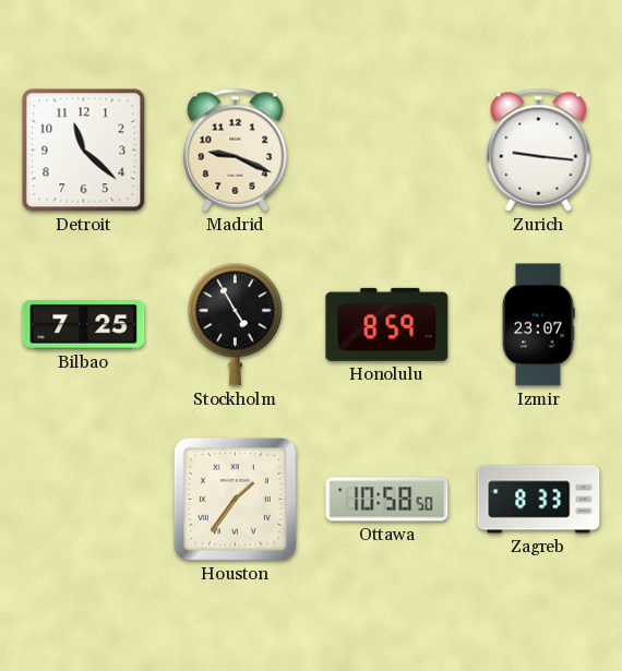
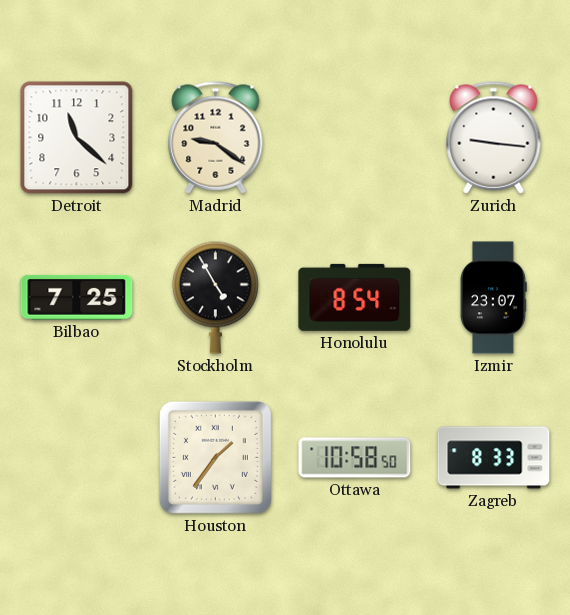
Madrid: 9:19 -> 9:21
Honolulu: 8:59 -> 8:54
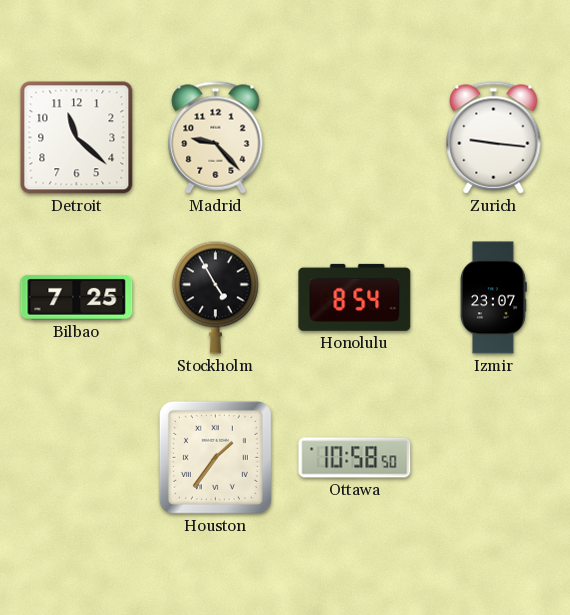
Madrid: 9:21 -> 9:23
Zagreb: 8:33 -> none
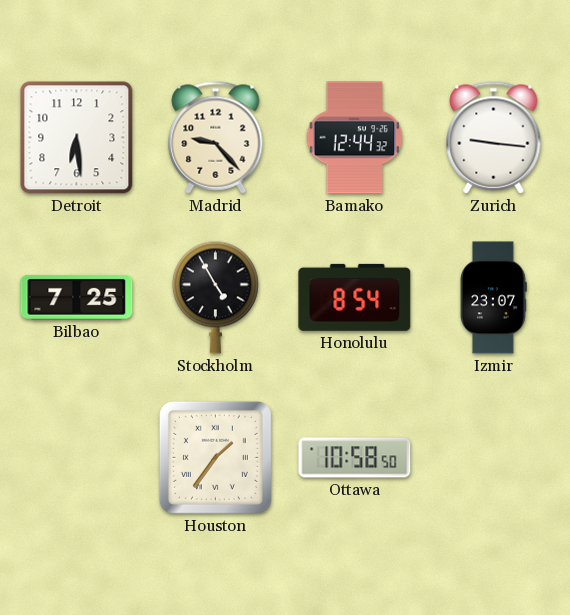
Detroit: 11:22 -> 6:29
Bamako: none -> 12:44
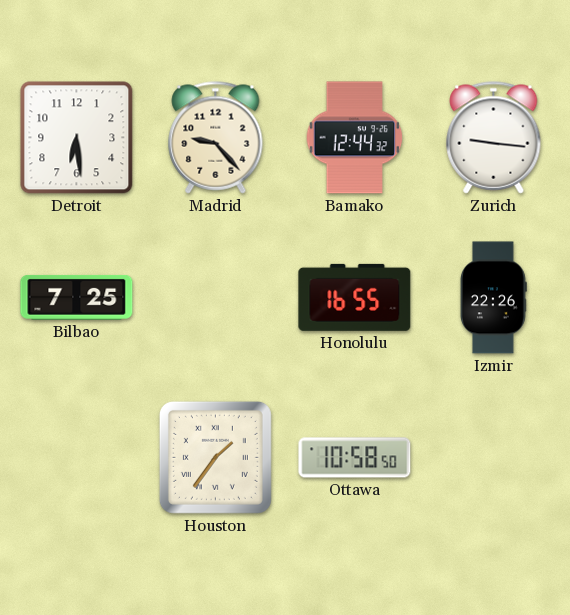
Stockholm: 4:55 -> none
Honolulu: 8:54 -> 16:55
Izmir: 23:07 -> 22:26
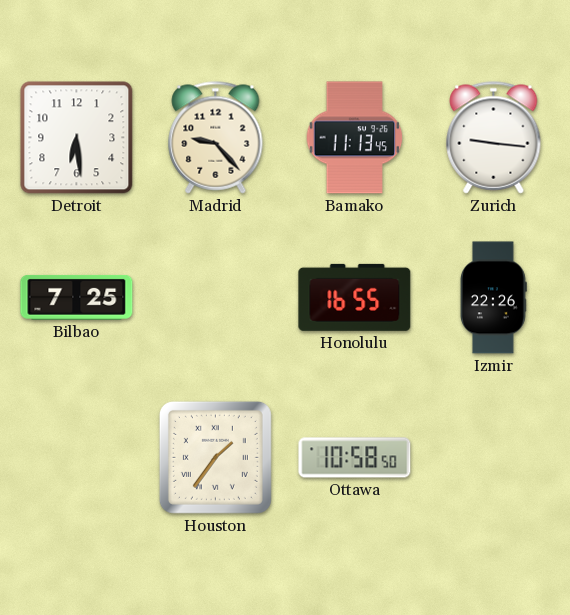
Bamako: 12:44 -> 11:13
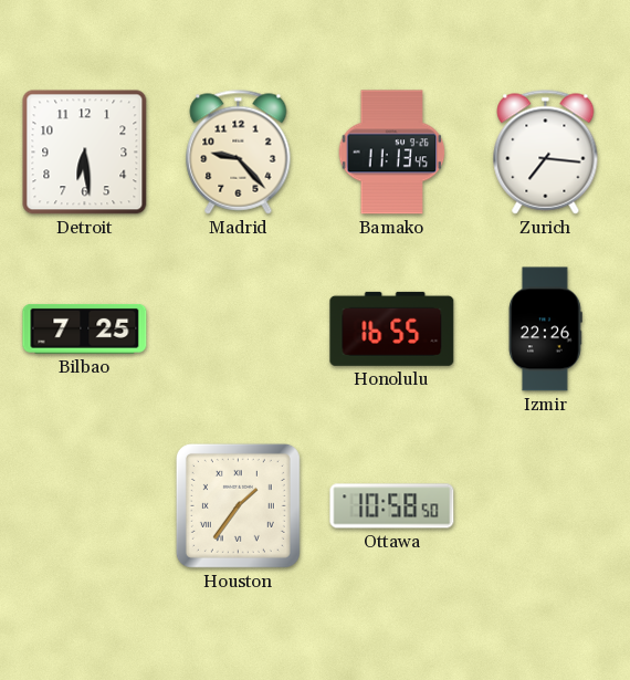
Zurich: 9:16 -> 7:16
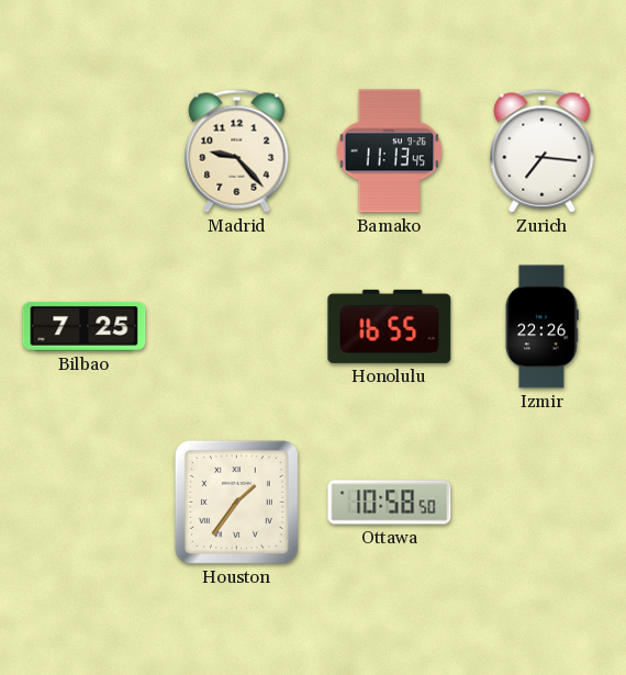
Detroit: 6:29 -> none
